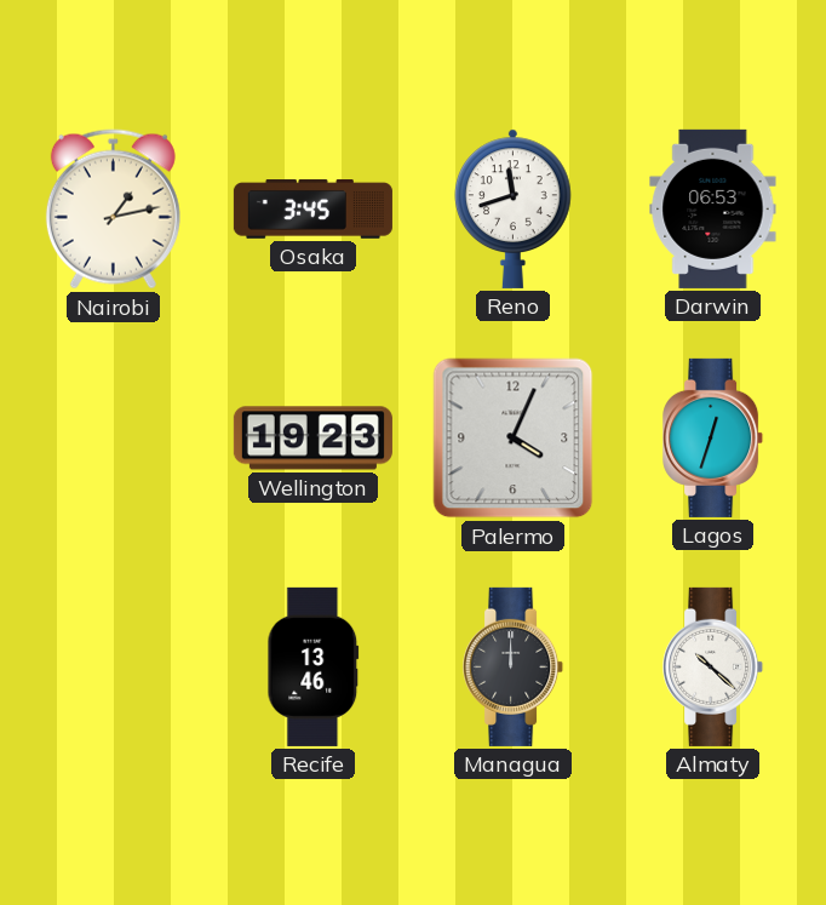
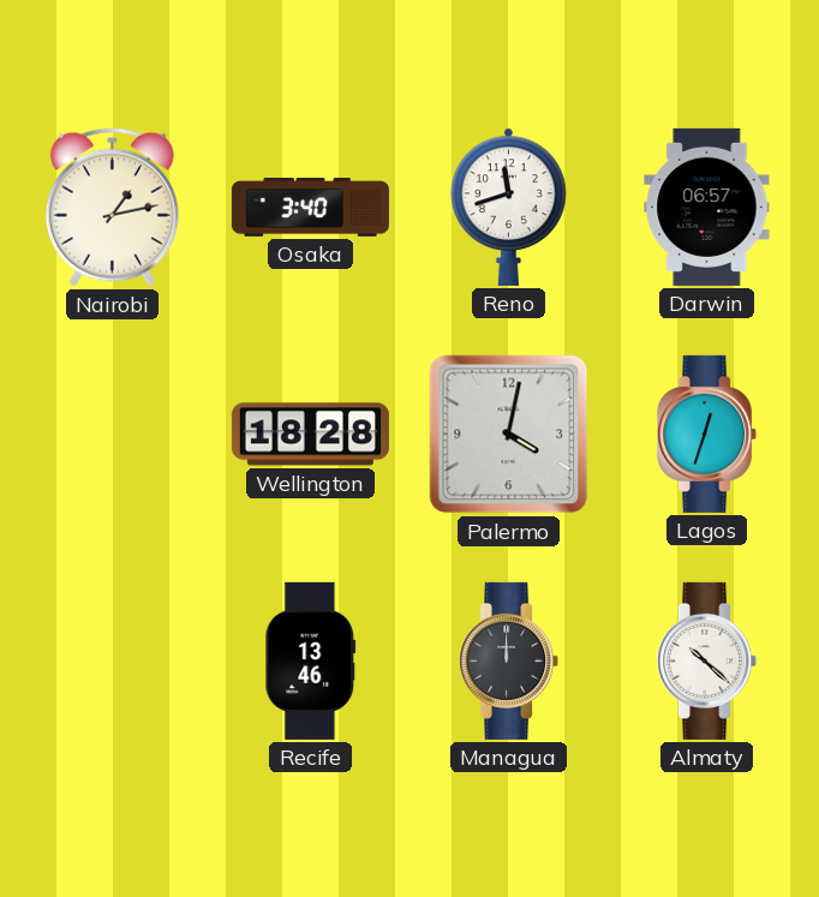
Osaka: 3:45 -> 3:40
Darwin: 06:53 -> 06:57
Wellington: 19:23 -> 18:28
Palermo: 4:04 -> 4:02
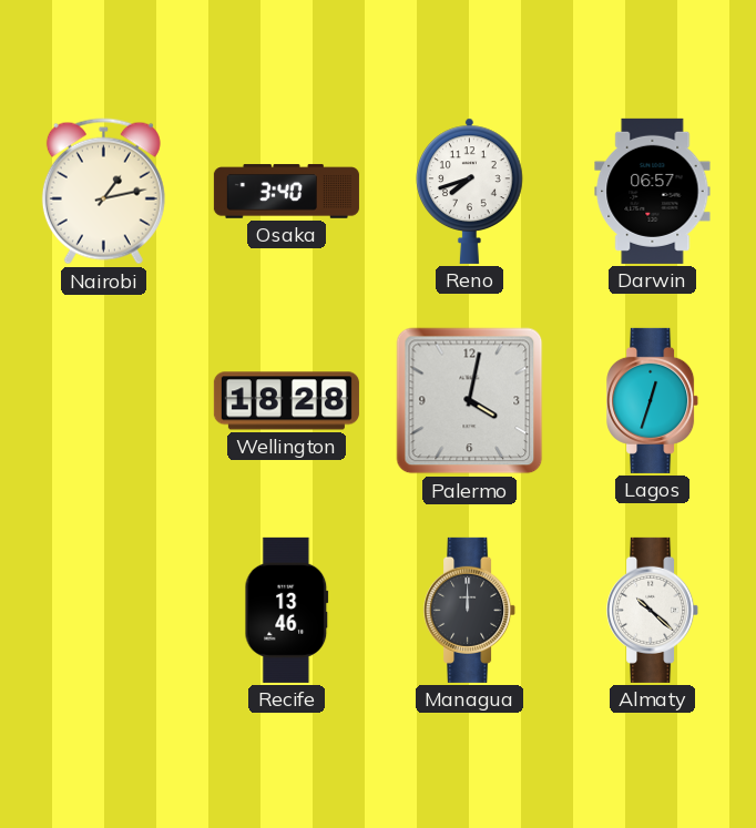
Reno: 11:42 -> 7:42
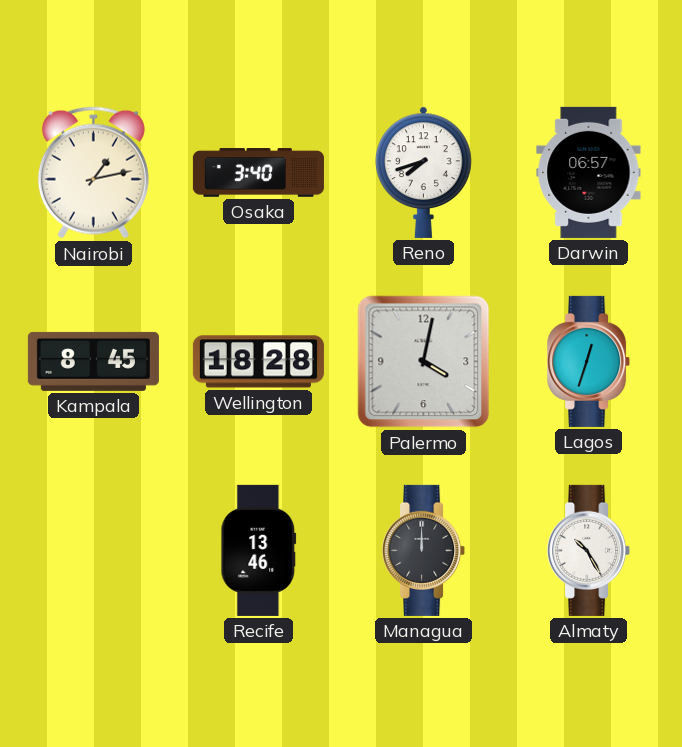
Kampala: none -> 8:45
Almaty: 10:22 -> 10:25
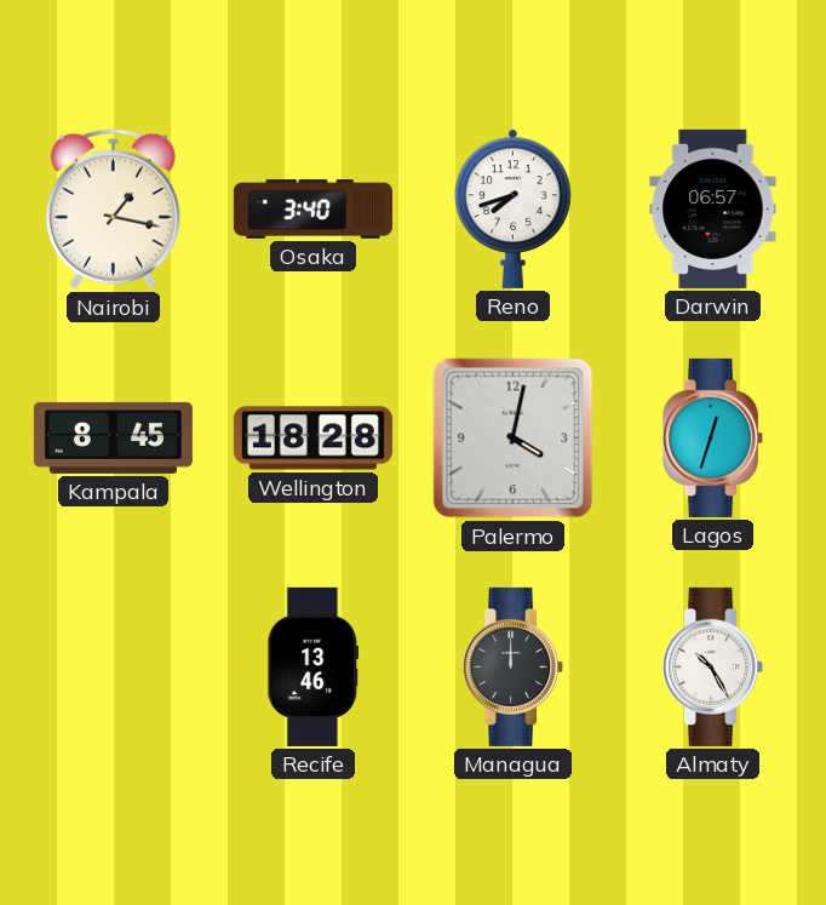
Nairobi: 1:13 -> 1:17
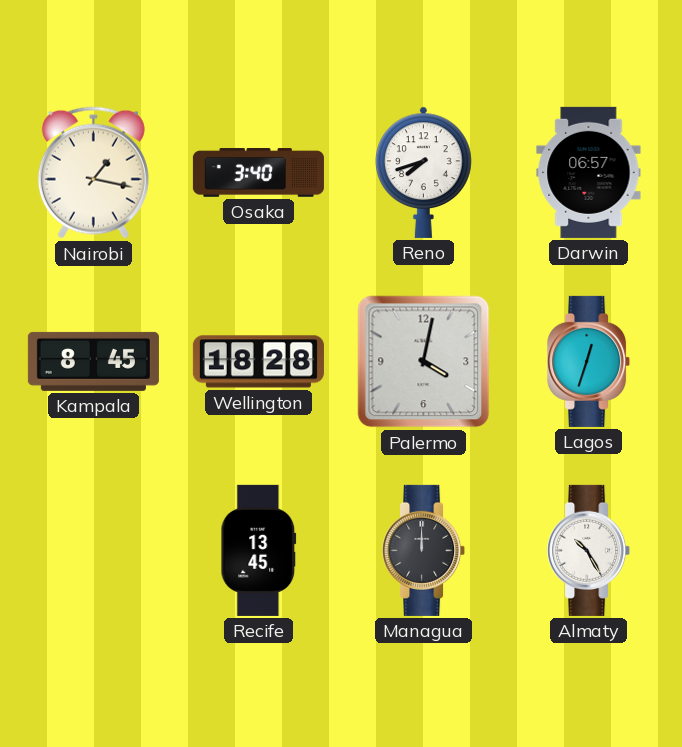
Recife: 13:46 -> 13:45
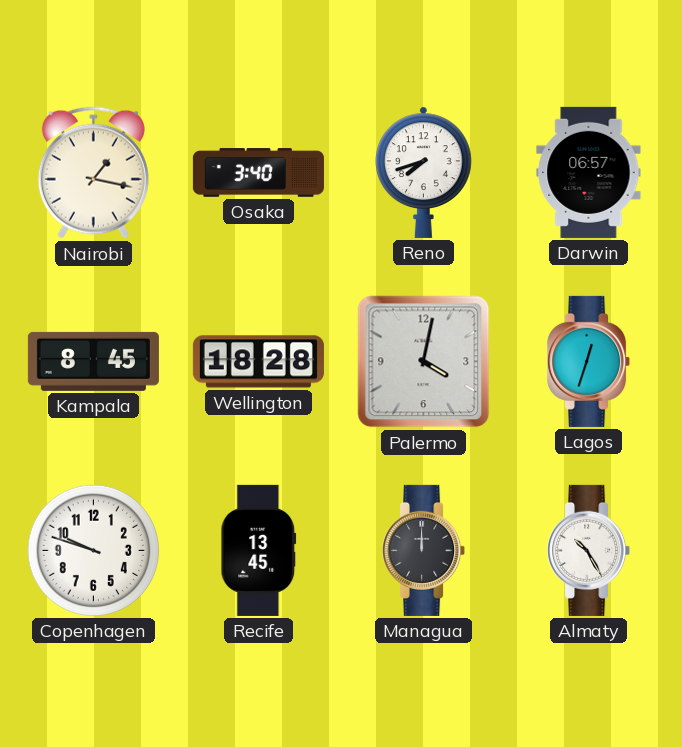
Copenhagen: none -> 9:48
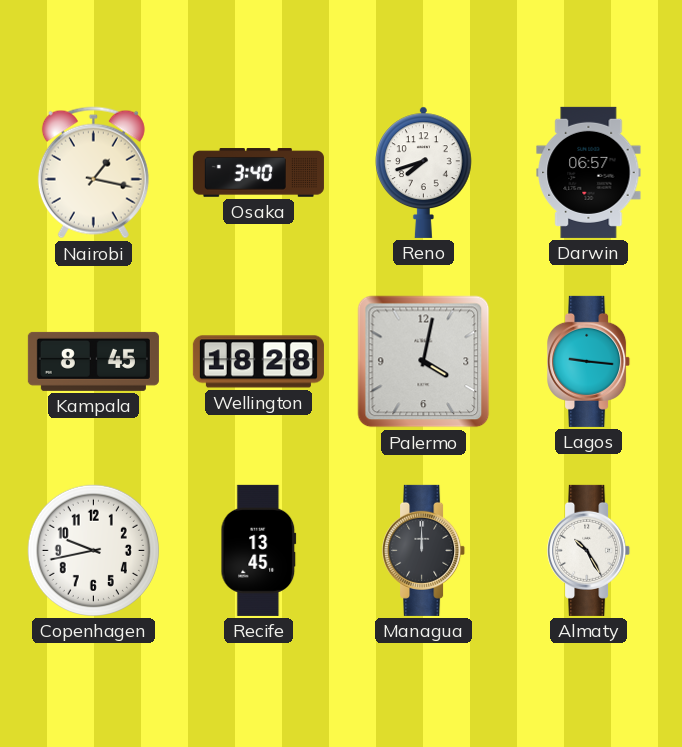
Lagos: 12:33 -> 9:16
Copenhagen: 9:48 -> 9:43
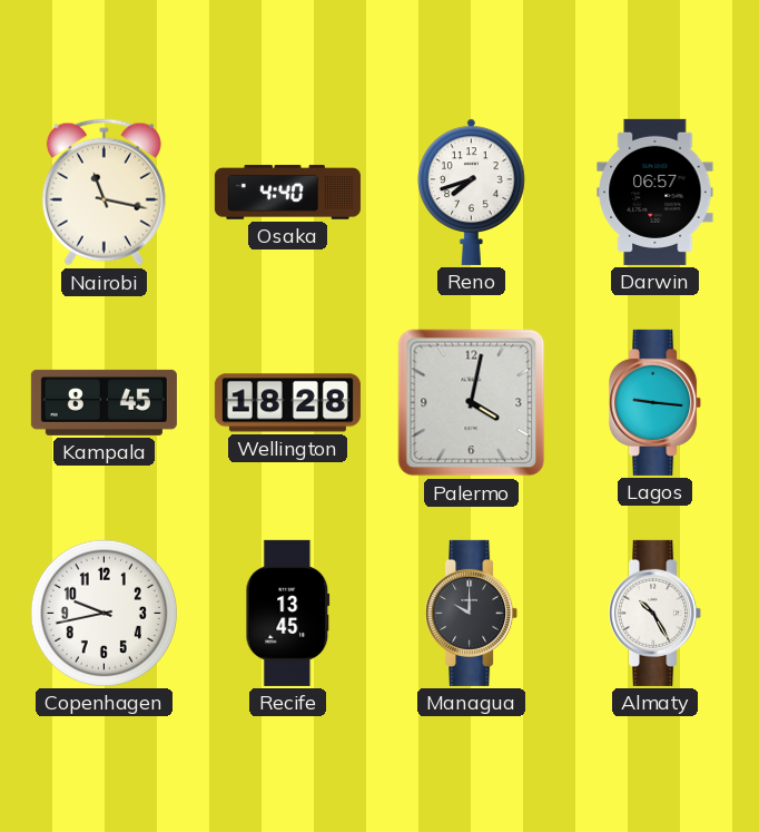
Nairobi: 1:17 -> 11:17
Osaka: 3:40 -> 4:40
Managua: 12:00 -> 10:00
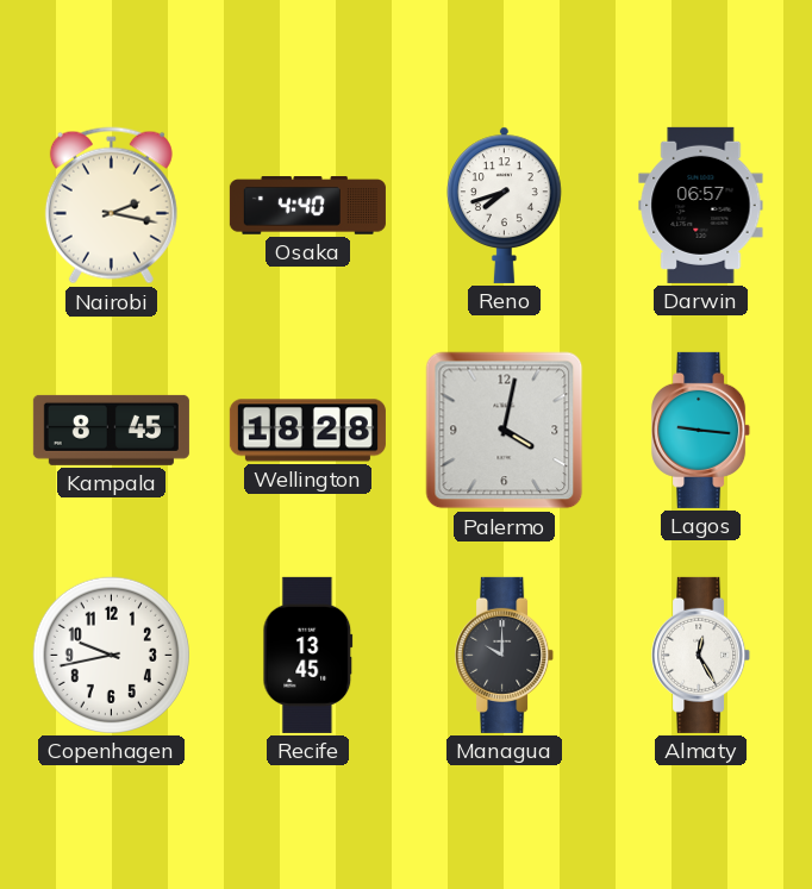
Nairobi: 11:17 -> 2:17
Almaty: 10:25 -> 12:25
